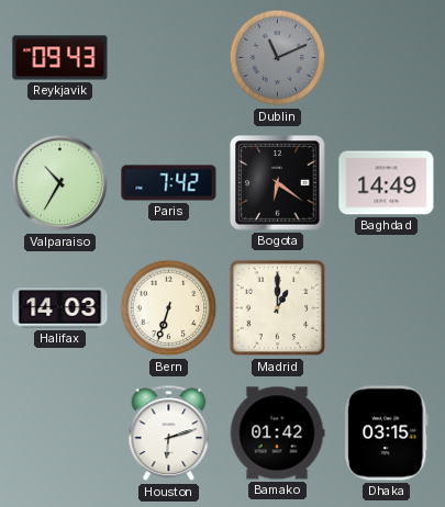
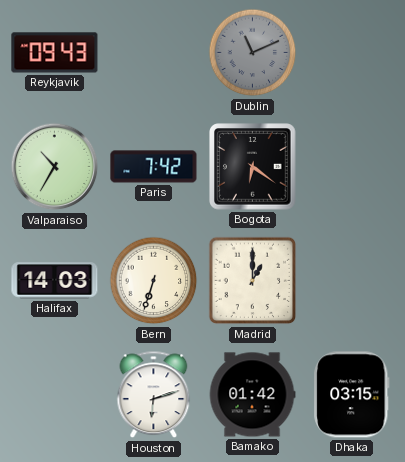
Baghdad: 14:49 -> none
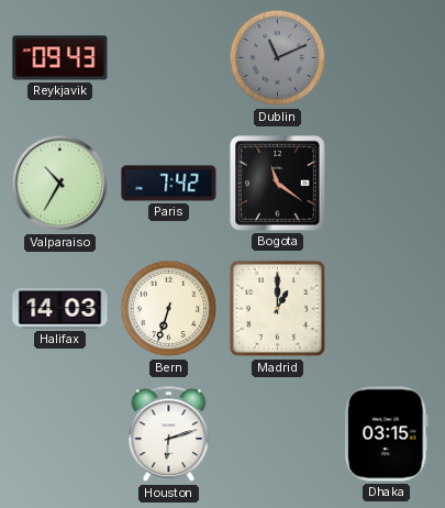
Bogota: 6:21 -> 11:21
Bamako: 01:42 -> none
